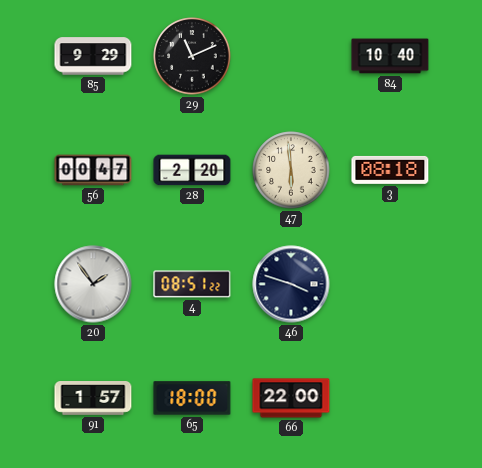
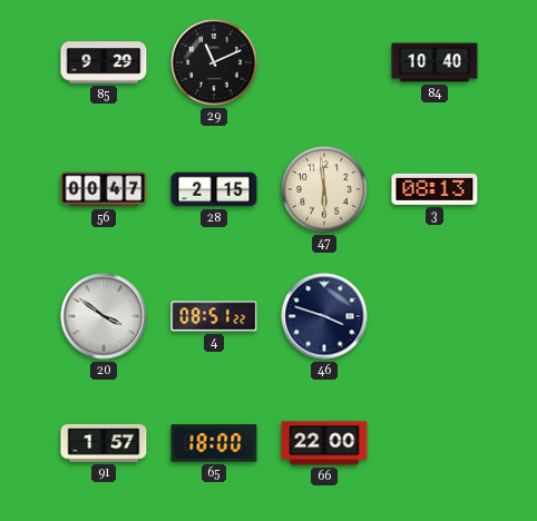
28: 2:20 -> 2:15
3: 08:18 -> 08:13
20: 1:54 -> 3:51
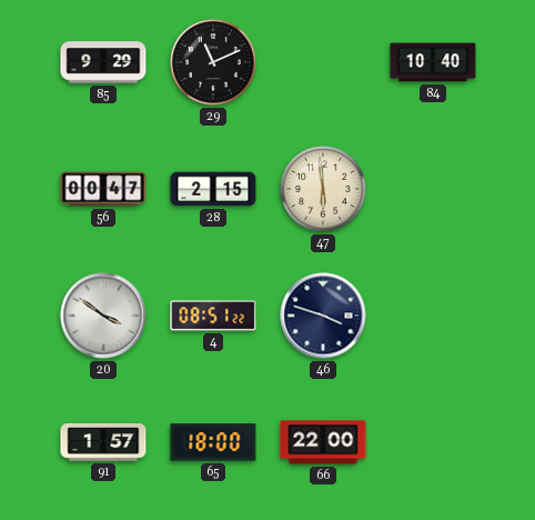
3: 08:13 -> none
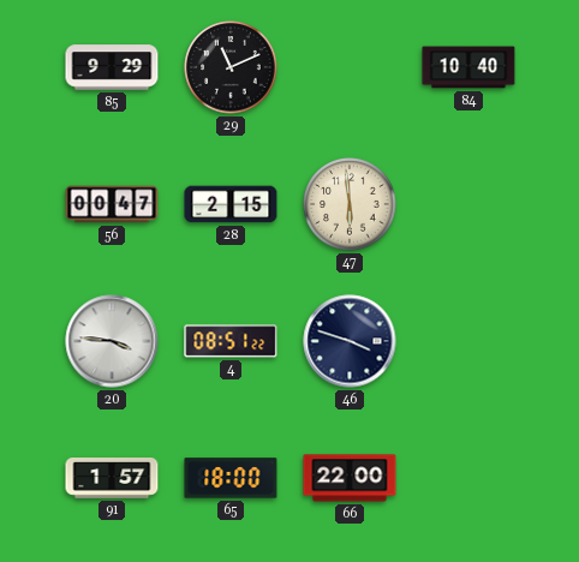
20: 3:51 -> 3:46
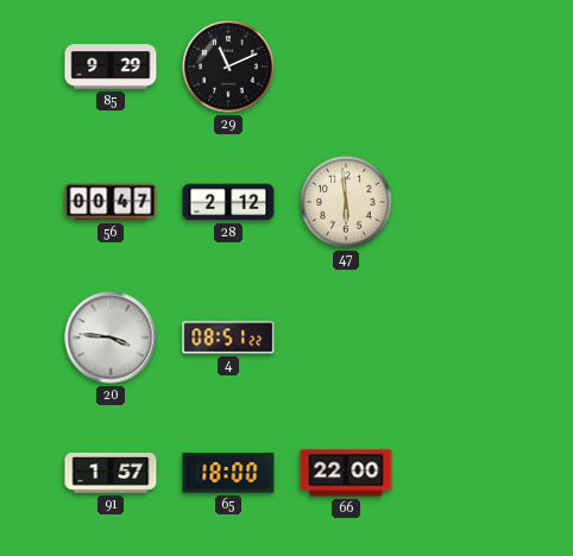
84: 10:40 -> none
28: 2:15 -> 2:12
46: 3:48 -> none
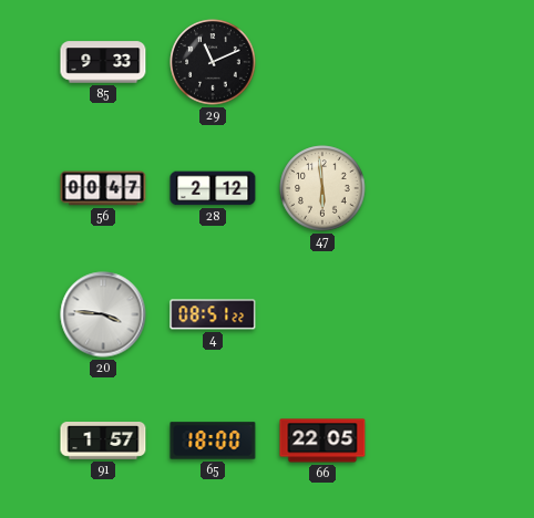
85: 9:29 -> 9:33
66: 22:00 -> 22:05
